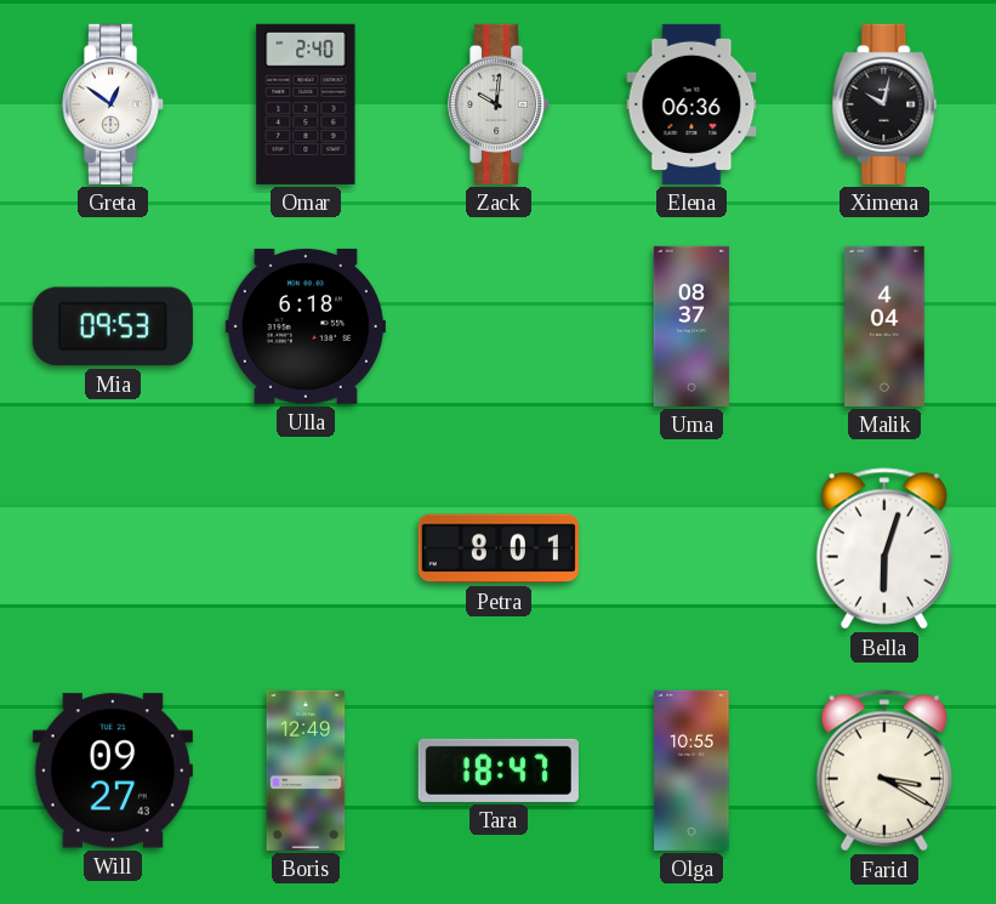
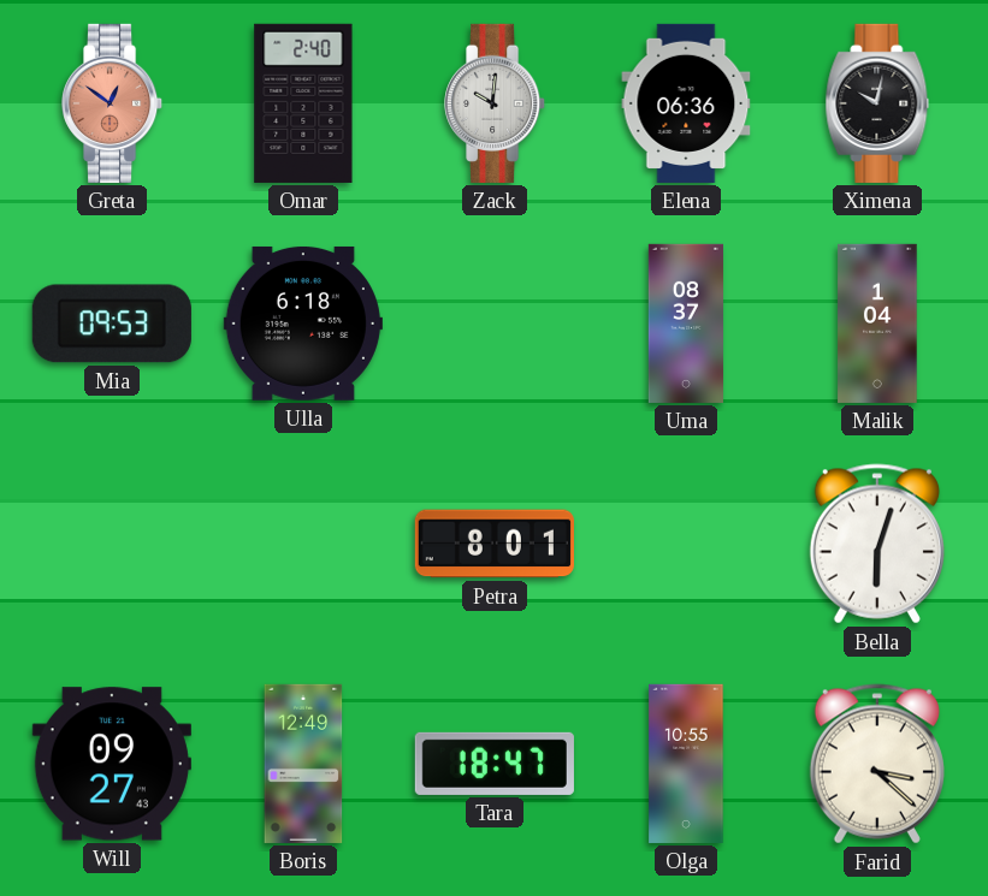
Greta dial: white -> salmon
Malik: 4:04 -> 1:04
Farid: 3:20 -> 3:22
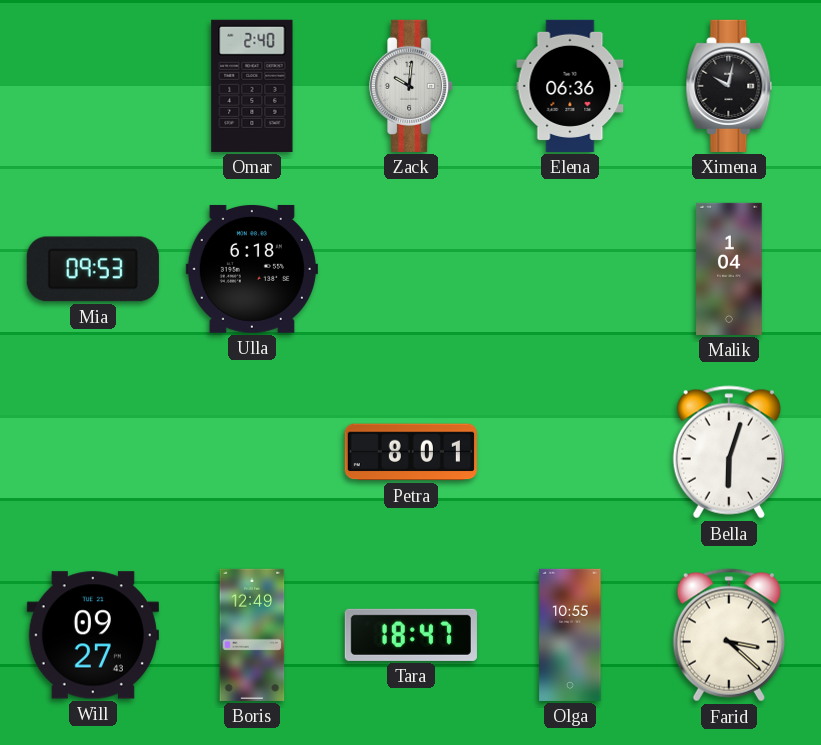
Greta: 12:51 -> none
Uma: 08:37 -> none
